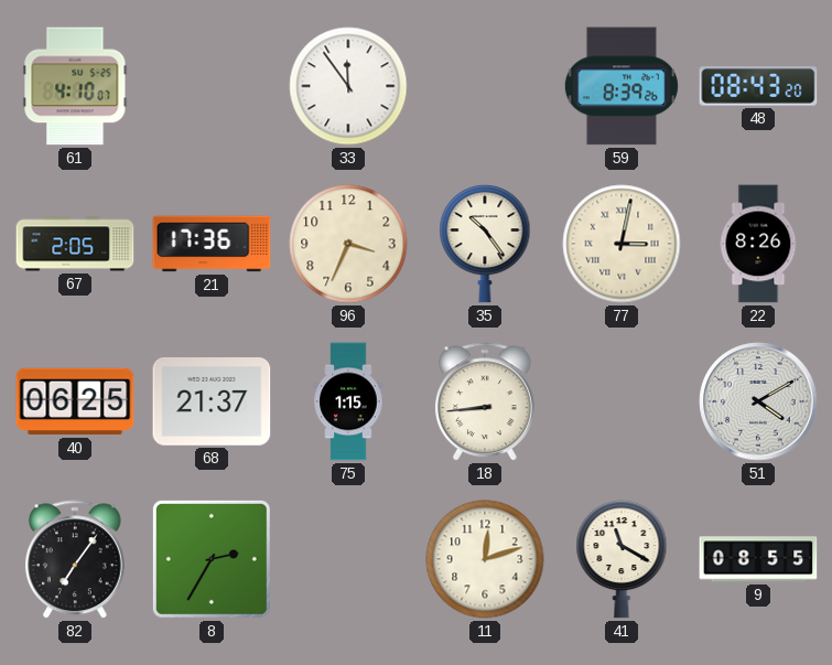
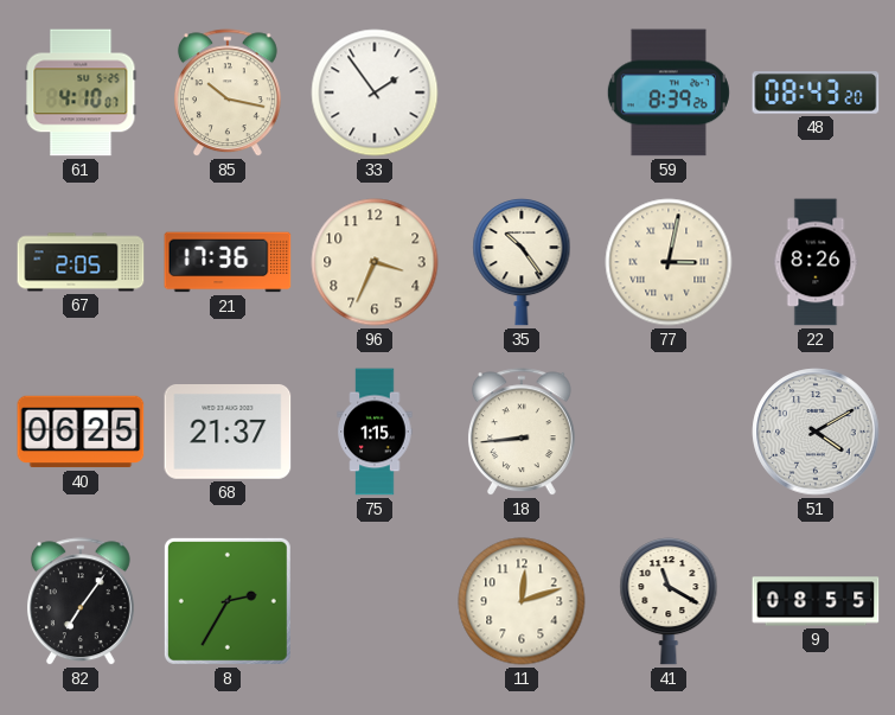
85: none -> 10:17
33: 11:54 -> 1:54
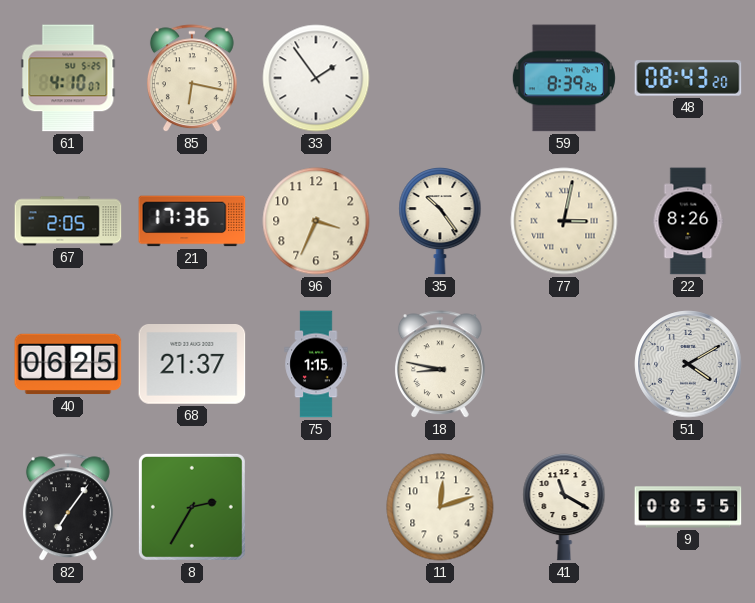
85: 10:17 -> 6:17
18: 8:44 -> 8:47
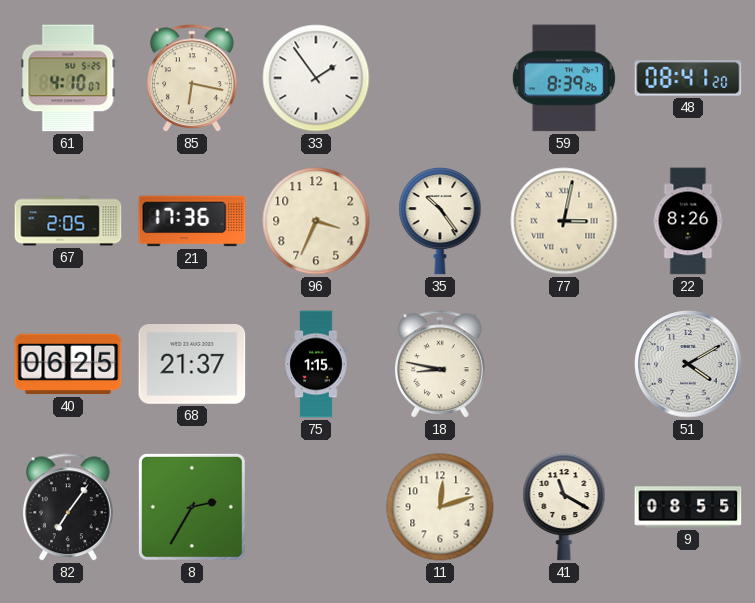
48: 08:43 -> 08:41
